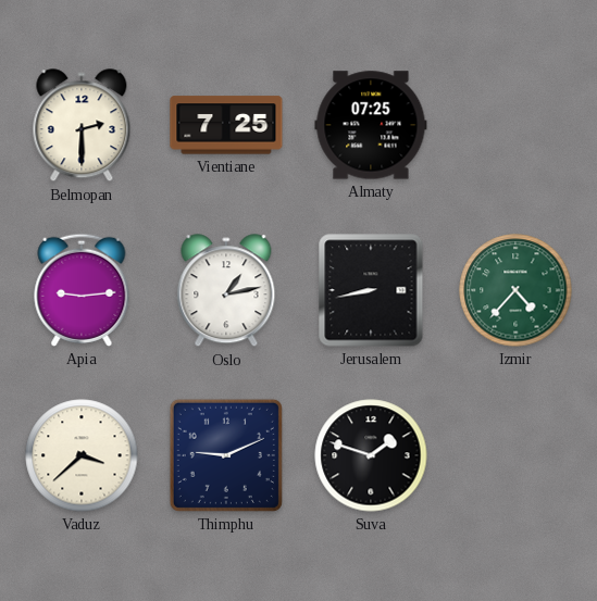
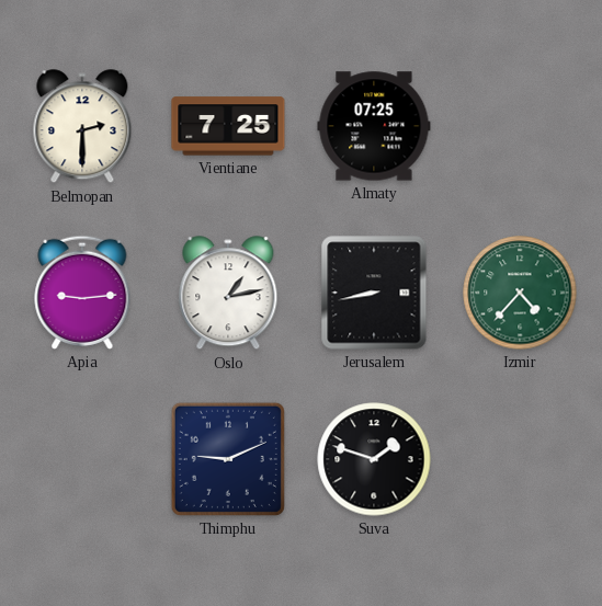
Vaduz: 3:38 -> none
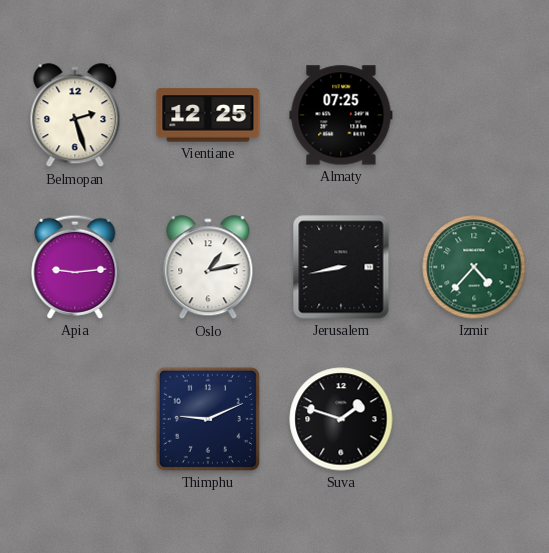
Belmopan: 2:30 -> 2:27
Vientiane: 7:25 -> 12:25
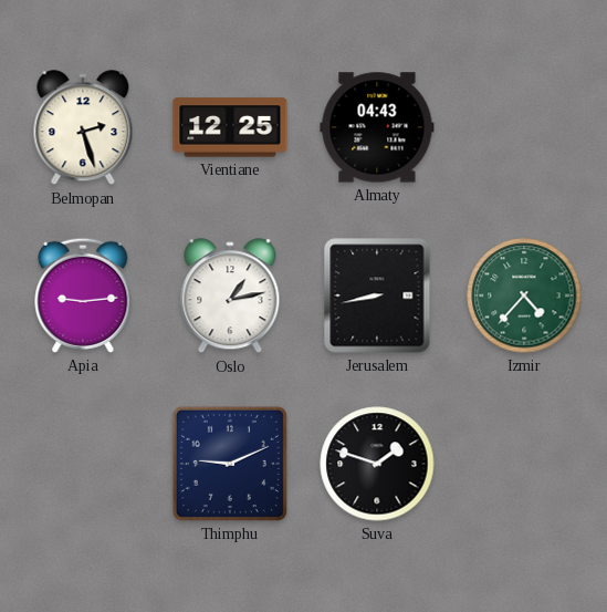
Almaty: 07:25 -> 04:43
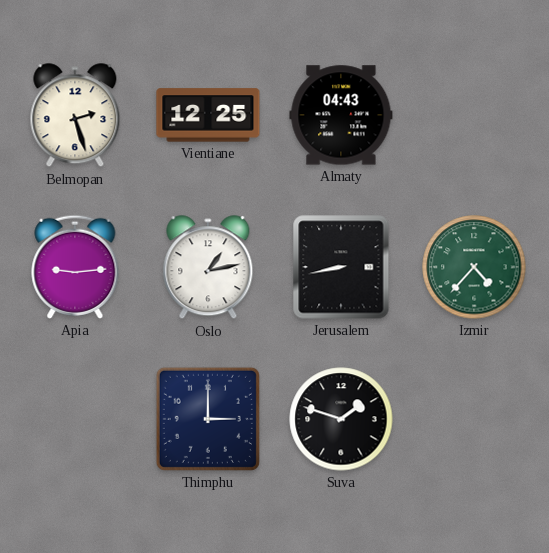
Thimphu: 9:11 -> 3:00
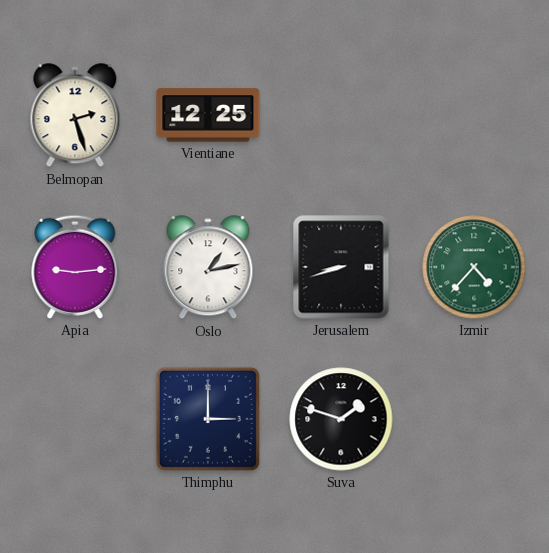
Almaty: 04:43 -> none
Jerusalem: 8:43 -> 8:42
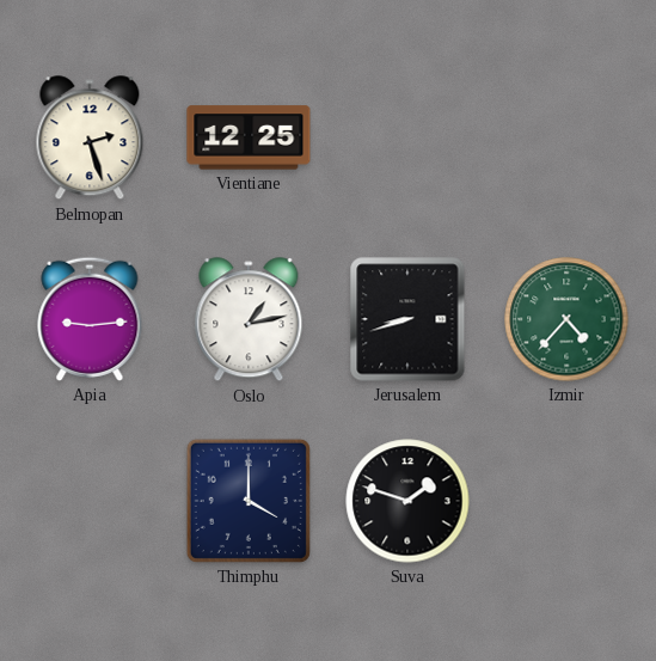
Thimphu: 3:00 -> 4:00
